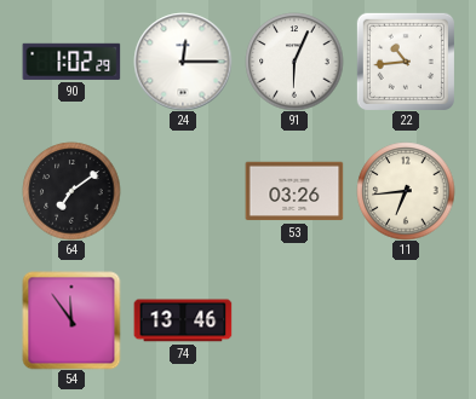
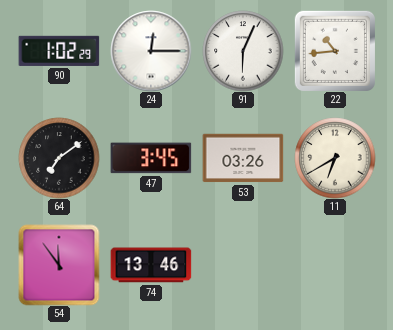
47: none -> 3:45
11: 6:44 -> 6:40
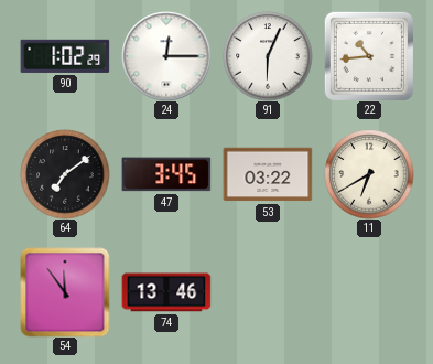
53: 03:26 -> 03:22
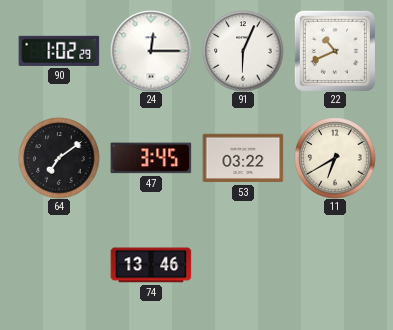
22: 10:44 -> 10:41
54: 11:54 -> none
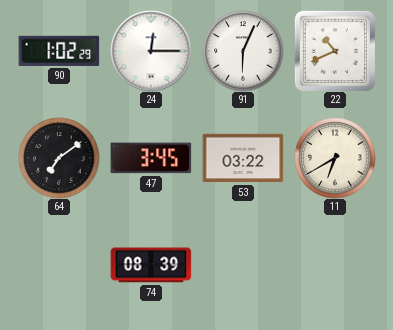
74: 13:46 -> 08:39
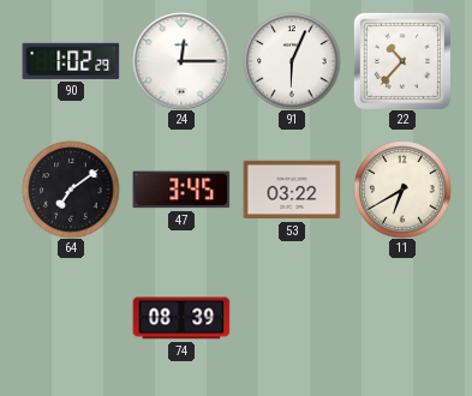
22: 10:41 -> 10:37
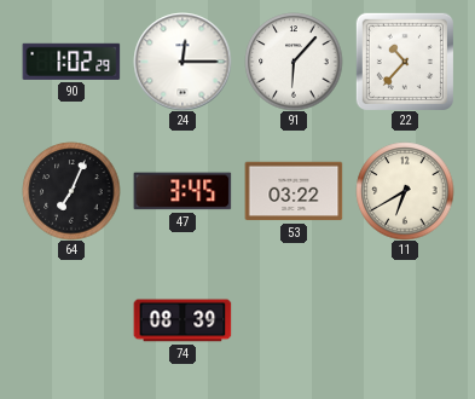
91: 6:04 -> 6:07
64: 7:09 -> 7:04
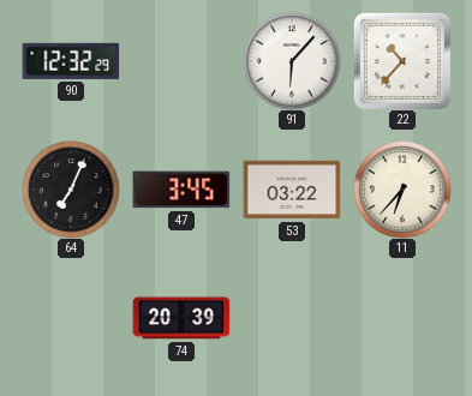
90: 1:02 -> 12:32
24: 12:15 -> none
11: 6:40 -> 6:37
74: 08:39 -> 20:39
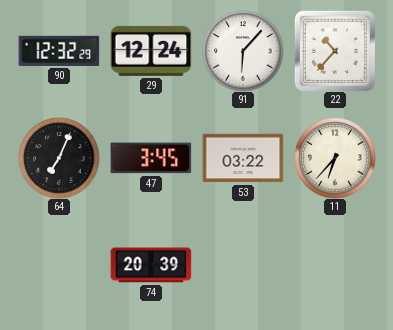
29: none -> 12:24
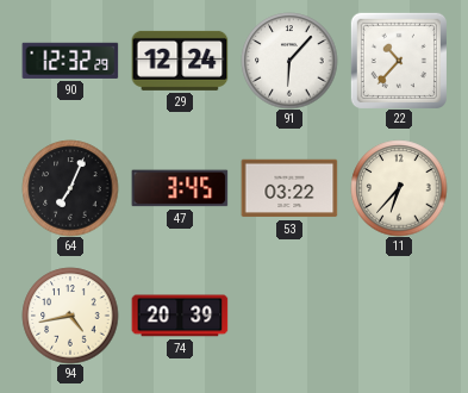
94: none -> 4:43
